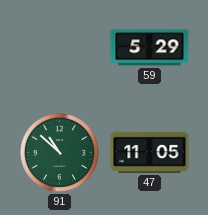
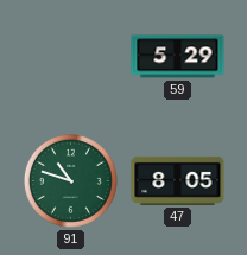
91: 10:52 -> 10:48
47: 11:05 -> 8:05
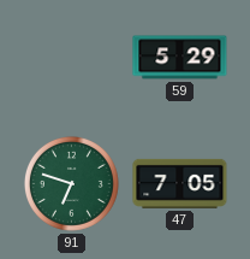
91: 10:48 -> 6:48
47: 8:05 -> 7:05
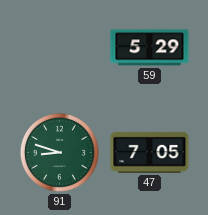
91: 6:48 -> 8:48
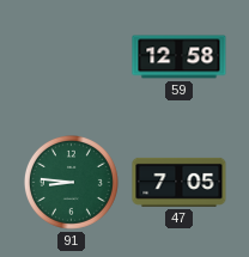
59: 5:29 -> 12:58
91: 8:48 -> 8:46
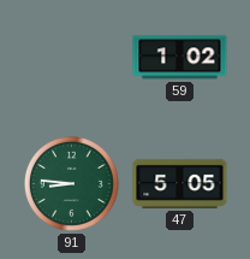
59: 12:58 -> 1:02
47: 7:05 -> 5:05
